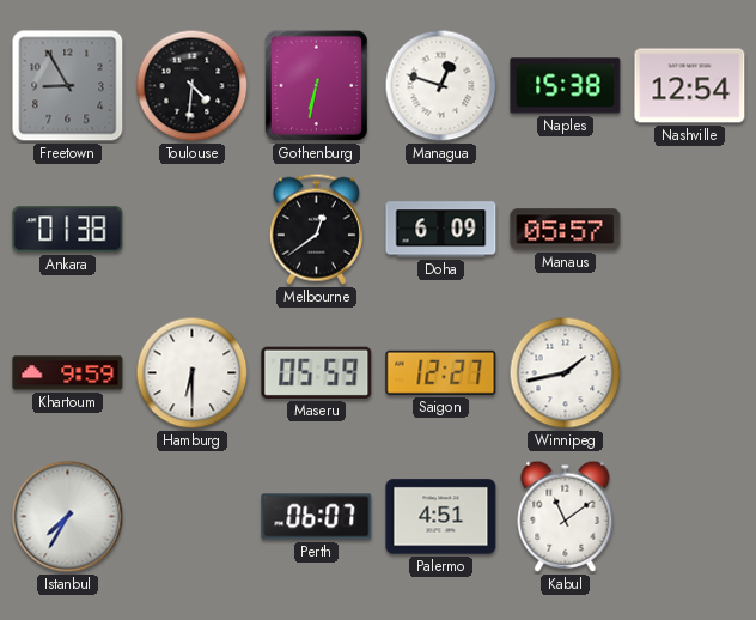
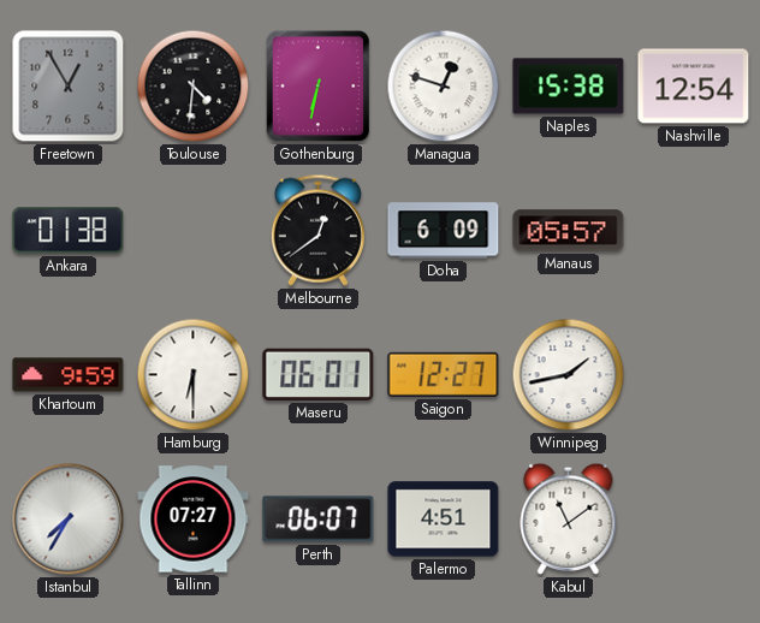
Freetown: 8:55 -> 12:55
Maseru: 05:59 -> 06:01
Tallinn: none -> 07:27
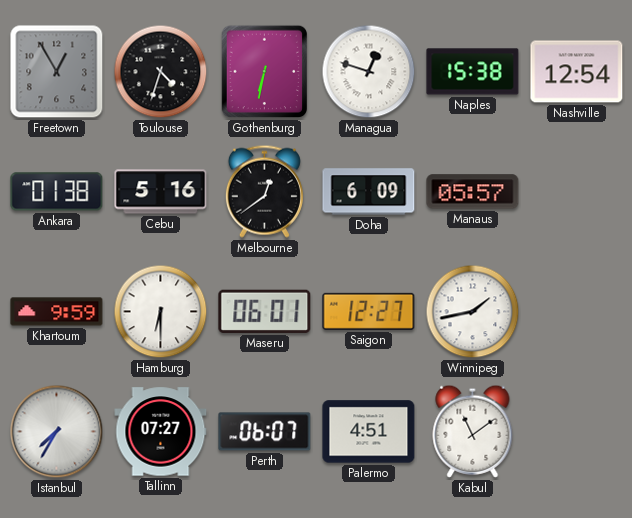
Toulouse: 4:31 -> 4:33
Cebu: none -> 5:16
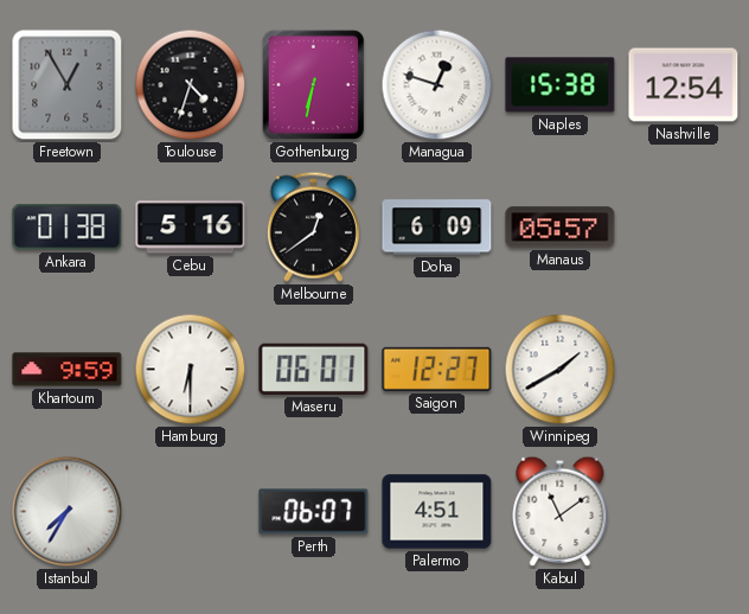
Winnipeg: 1:43 -> 1:40
Tallinn: 07:27 -> none
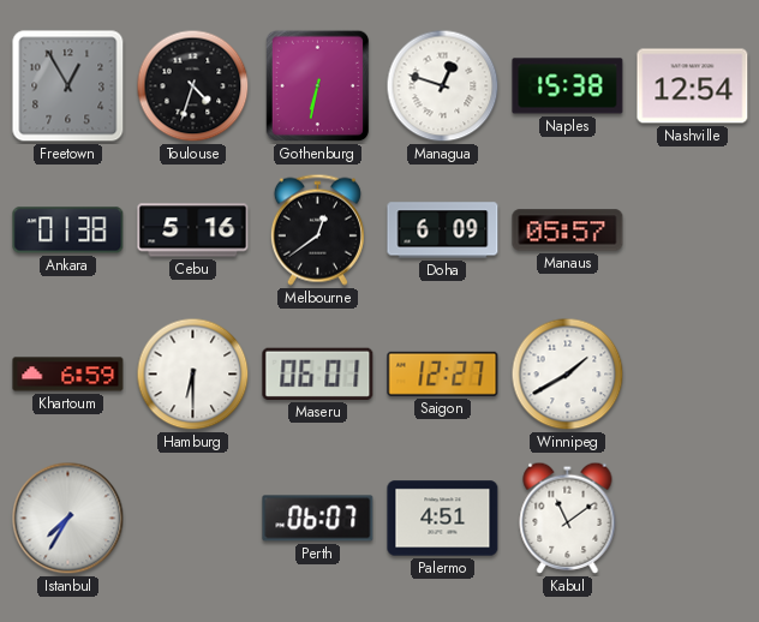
Khartoum: 9:59 -> 6:59
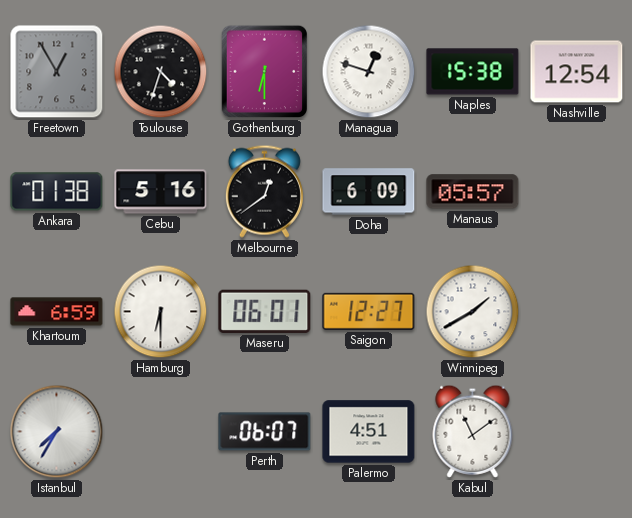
Gothenburg: 6:32 -> 6:30
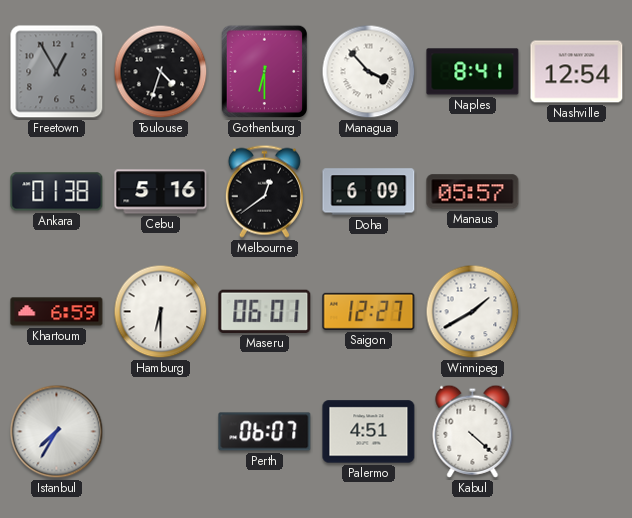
Managua: 12:48 -> 3:53
Naples: 15:38 -> 8:41
Kabul: 11:09 -> 4:22
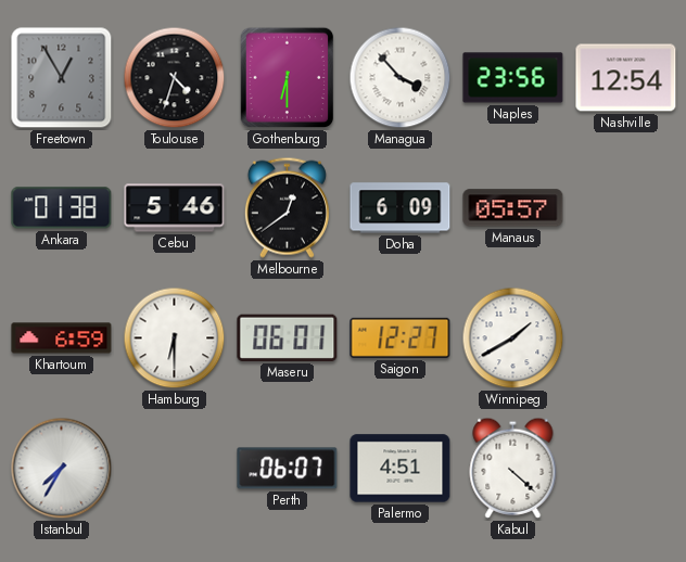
Naples: 8:41 -> 23:56
Cebu: 5:16 -> 5:46
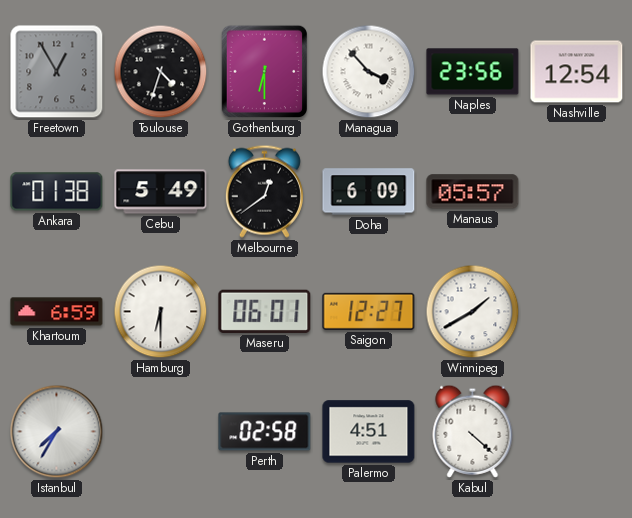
Cebu: 5:46 -> 5:49
Perth: 06:07 -> 02:58
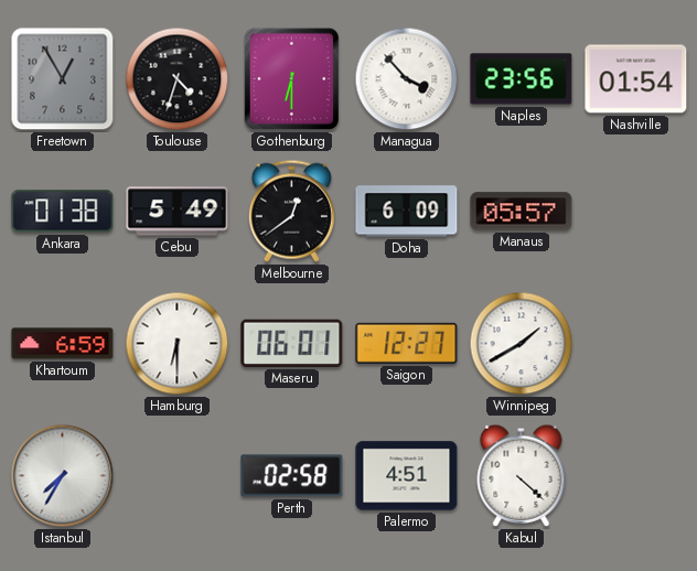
Nashville: 12:54 -> 01:54
